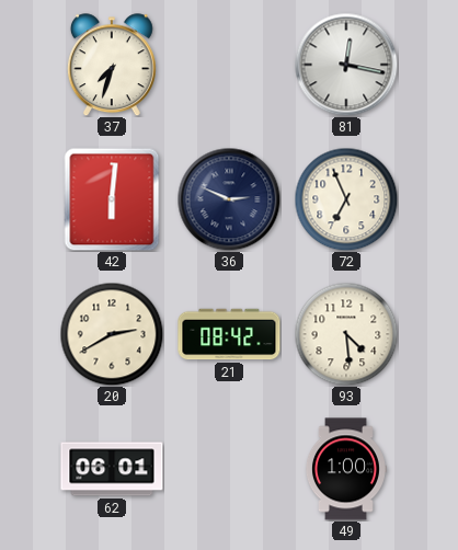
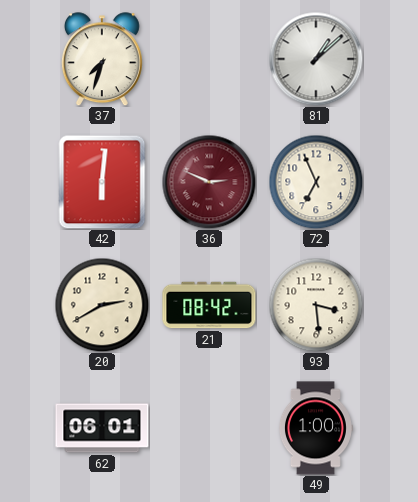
81: 12:17 -> 1:08
36 dial: navy -> burgundy
93: 4:29 -> 3:29
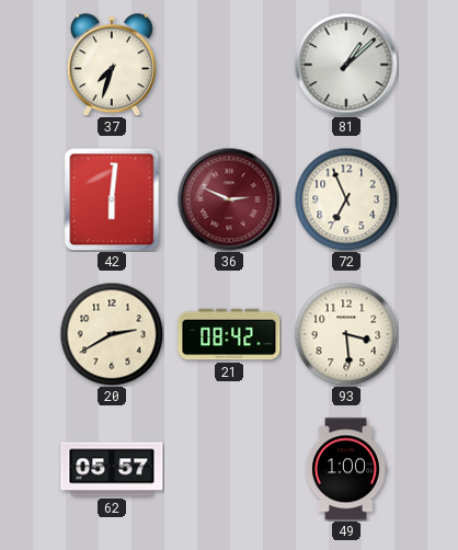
62: 06:01 -> 05:57
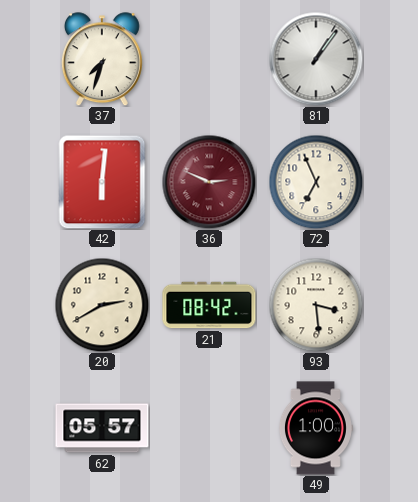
81: 1:08 -> 1:06
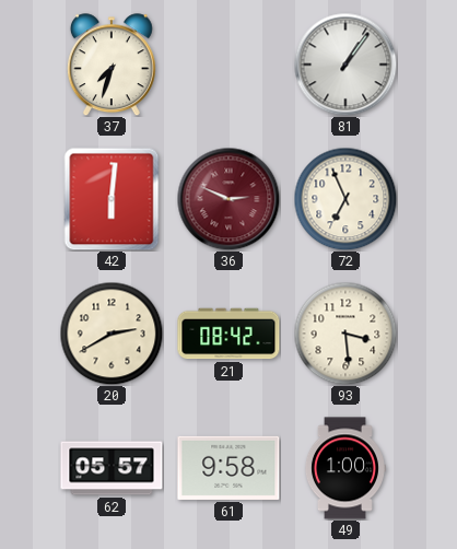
61: none -> 9:58
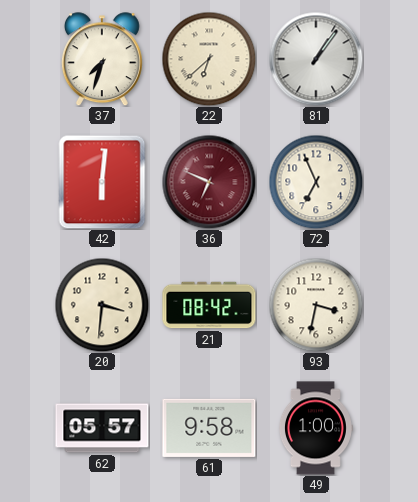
22: none -> 6:38
36: 2:49 -> 6:49
20: 2:40 -> 3:31
93: 3:29 -> 3:32
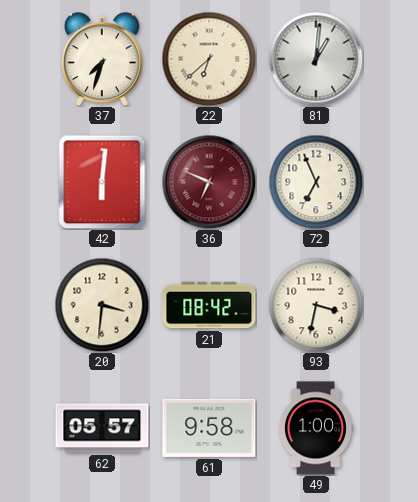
81: 1:06 -> 1:01
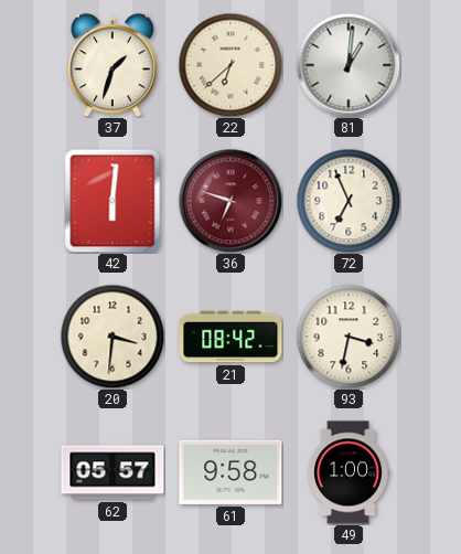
37: 7:33 -> 1:33
36: 6:49 -> 6:48
